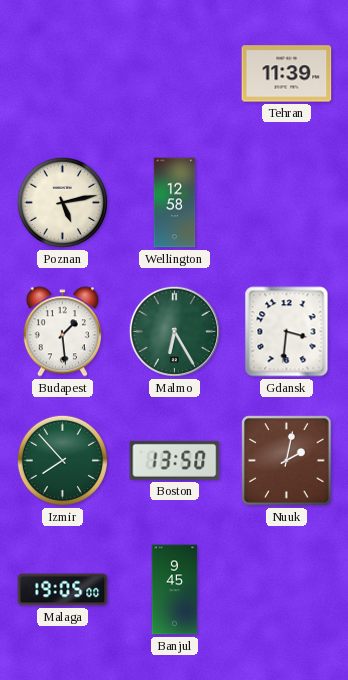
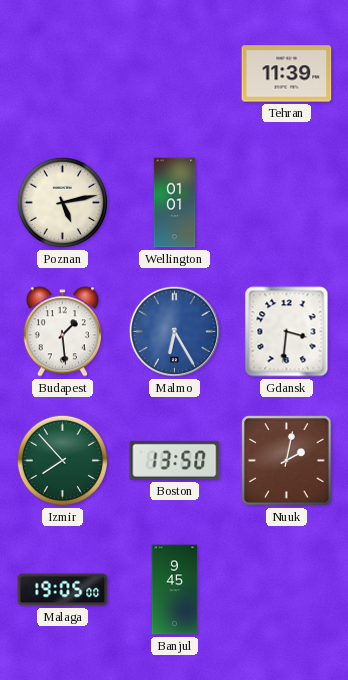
Wellington: 12:58 -> 01:01
Malmo dial: green -> blue
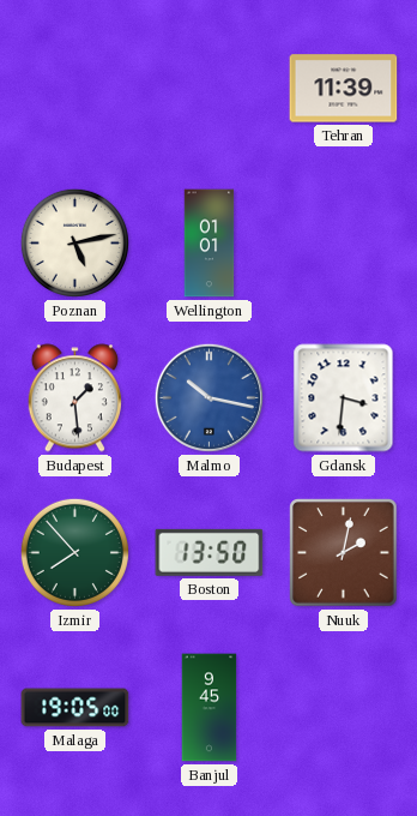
Malmo: 6:25 -> 10:17
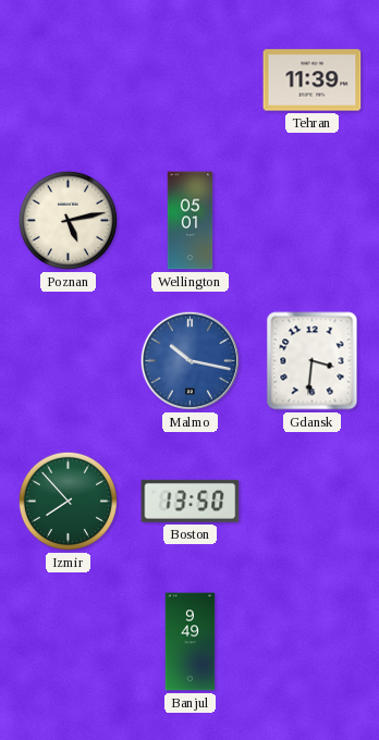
Wellington: 01:01 -> 05:01
Budapest: 1:29 -> none
Nuuk: 2:02 -> none
Malaga: 19:05 -> none
Banjul: 9:45 -> 9:49
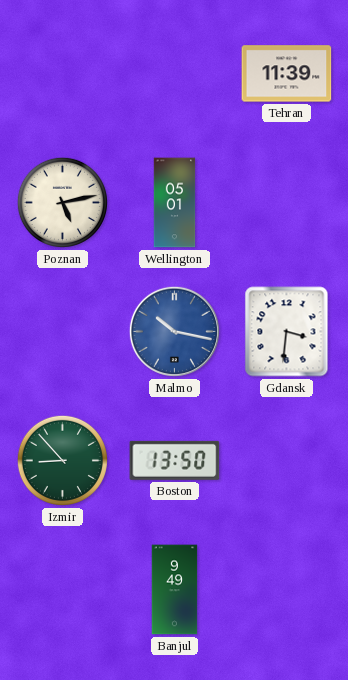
Izmir: 7:53 -> 8:53
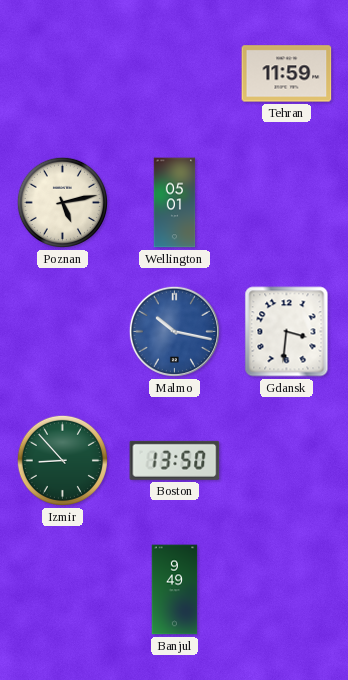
Tehran: 11:39 -> 11:59
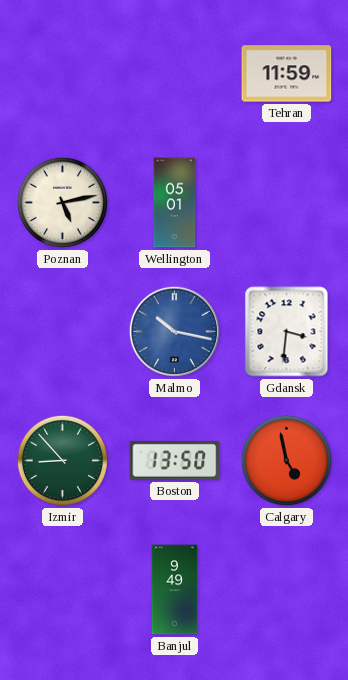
Calgary: none -> 4:58
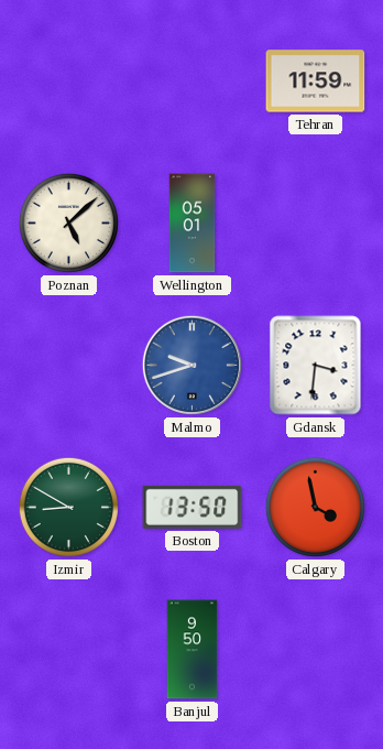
Poznan: 5:13 -> 5:08
Malmo: 10:17 -> 9:42
Izmir: 8:53 -> 8:50
Calgary: 4:58 -> 3:58
Banjul: 9:49 -> 9:50
